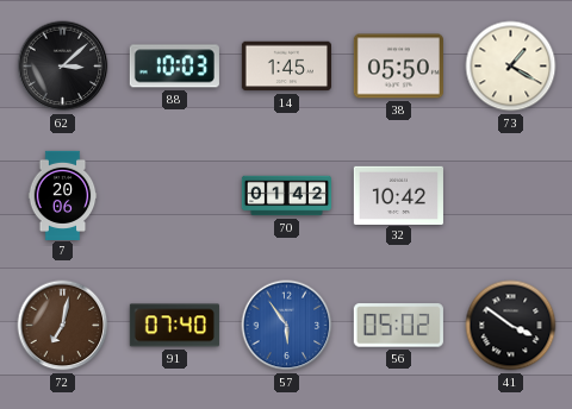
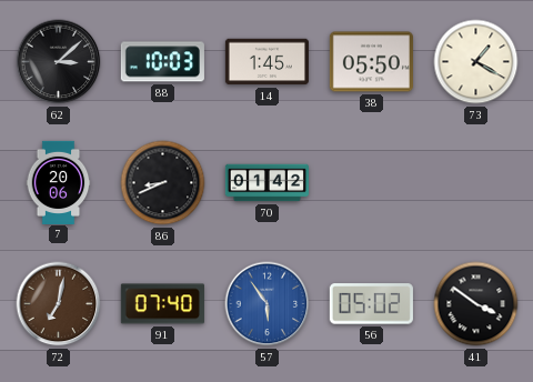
86: none -> 8:41
32: 10:42 -> none
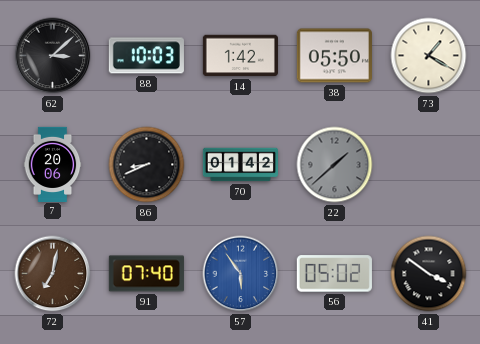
14: 1:45 -> 1:42
22: none -> 1:38
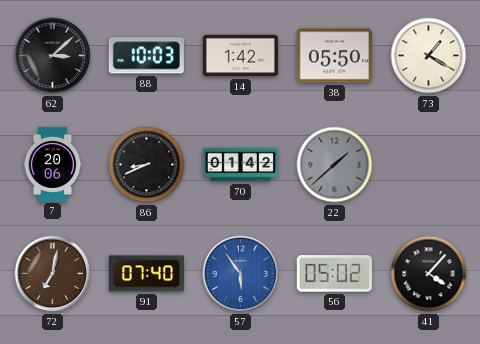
41: 3:51 -> 4:07
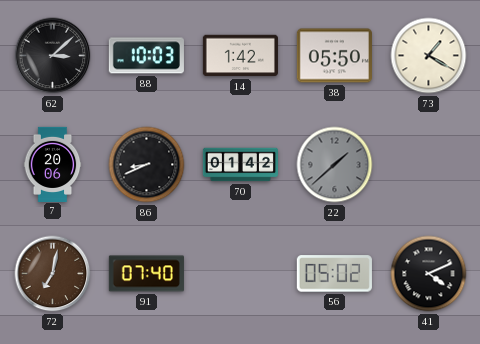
57: 5:54 -> none
41: 4:07 -> 4:11
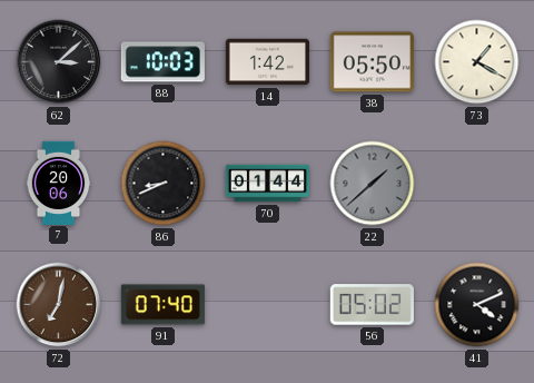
70: 01:42 -> 01:44
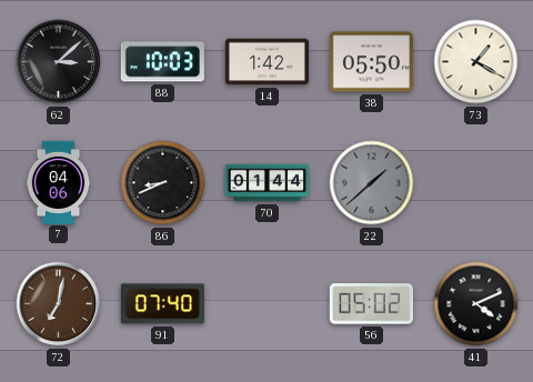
7: 20:06 -> 04:06
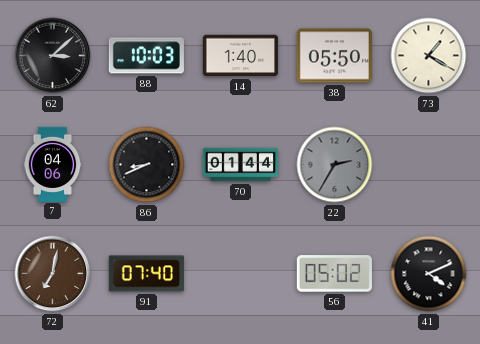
14: 1:42 -> 1:40
22: 1:38 -> 2:35
